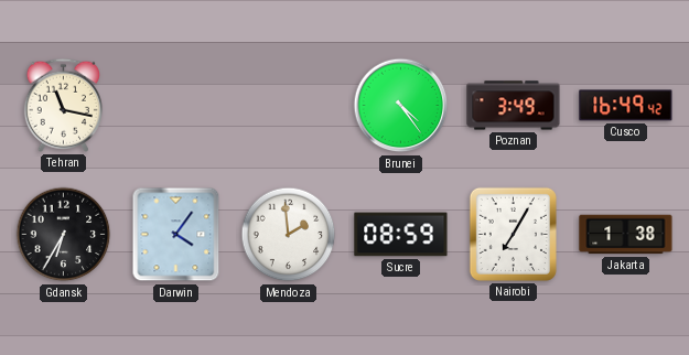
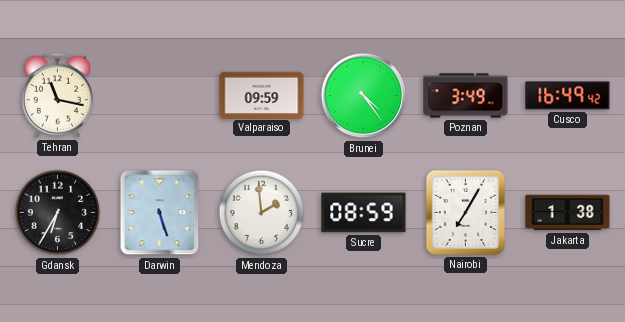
Valparaiso: none -> 09:59
Darwin: 4:06 -> 5:27
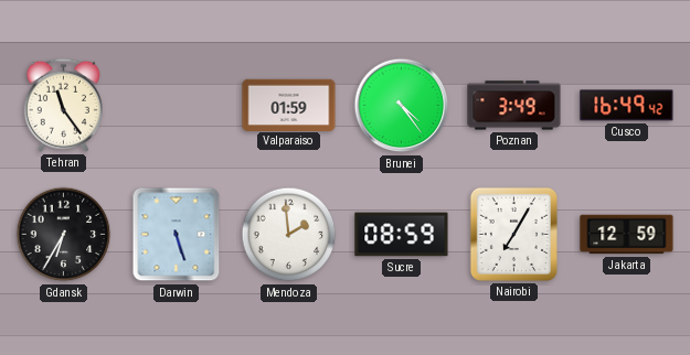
Tehran: 11:17 -> 11:24
Valparaiso: 09:59 -> 01:59
Jakarta: 1:38 -> 12:59
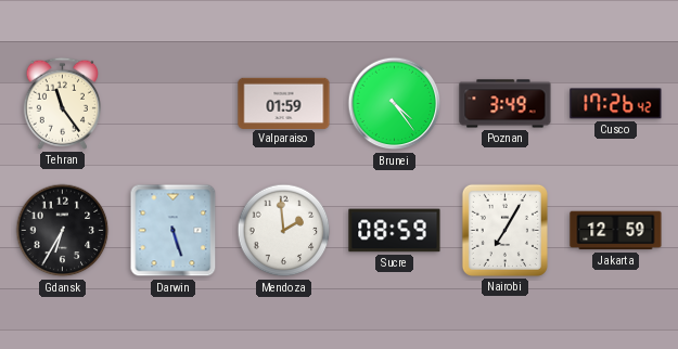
Cusco: 16:49 -> 17:26
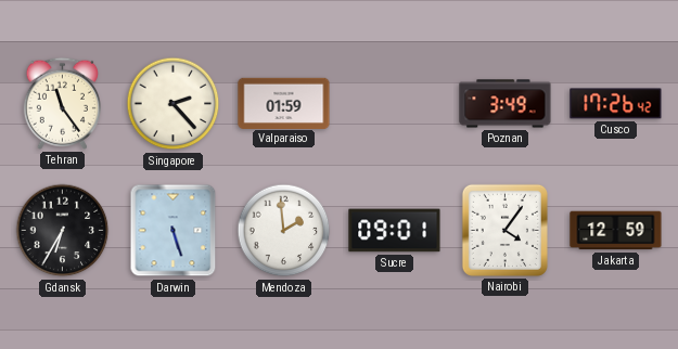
Singapore: none -> 2:23
Brunei: 4:24 -> none
Sucre: 08:59 -> 09:01
Nairobi: 7:05 -> 4:06
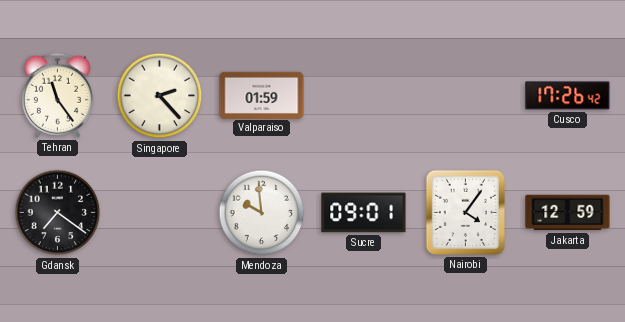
Poznan: 3:49 -> none
Gdansk: 6:35 -> 7:21
Darwin: 5:27 -> none
Mendoza: 1:59 -> 9:59
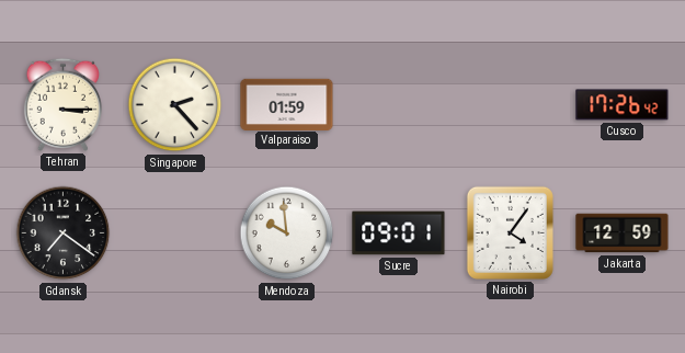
Tehran: 11:24 -> 3:15
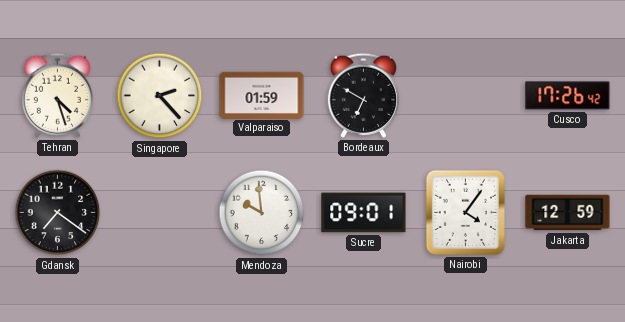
Tehran: 3:15 -> 4:27
Bordeaux: none -> 6:50
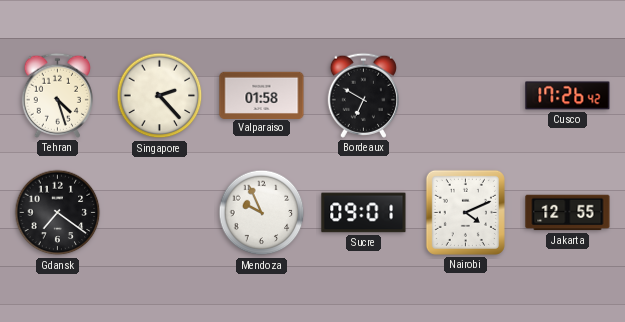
Valparaiso: 01:59 -> 01:58
Mendoza: 9:59 -> 9:56
Nairobi: 4:06 -> 4:11
Jakarta: 12:59 -> 12:55
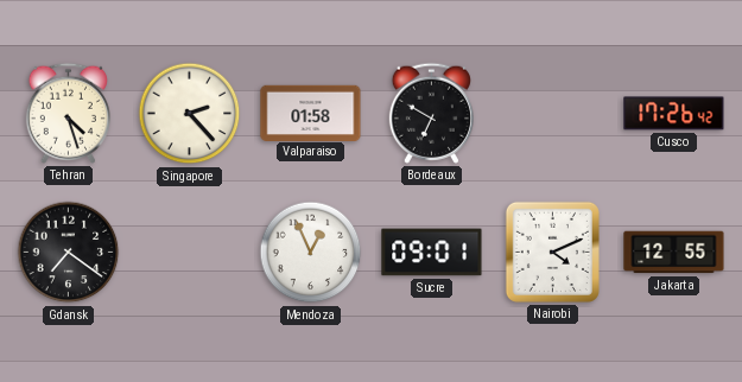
Mendoza: 9:56 -> 12:56
